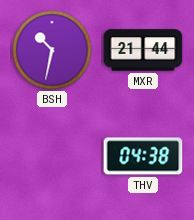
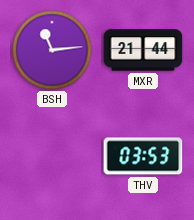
BSH: 10:32 -> 11:14
THV: 04:38 -> 03:53
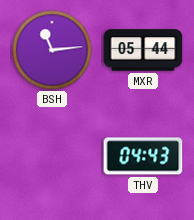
MXR: 21:44 -> 05:44
THV: 03:53 -> 04:43
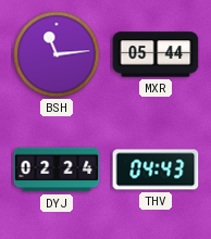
DYJ: none -> 02:24
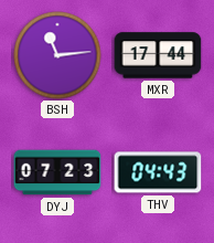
MXR: 05:44 -> 17:44
DYJ: 02:24 -> 07:23
